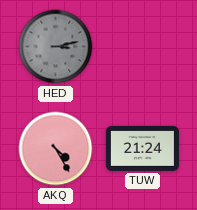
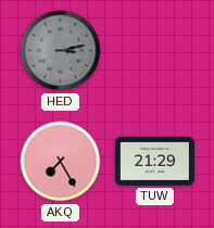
AKQ: 4:25 -> 7:25
TUW: 21:24 -> 21:29
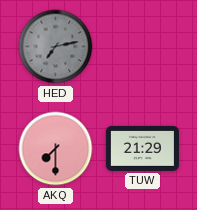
HED: 3:13 -> 7:13
AKQ: 7:25 -> 7:30
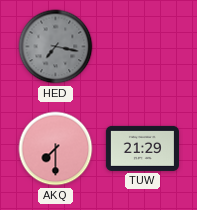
HED: 7:13 -> 7:17
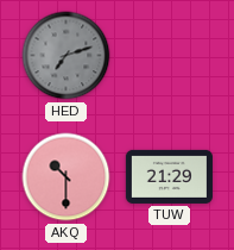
HED: 7:17 -> 7:12
AKQ: 7:30 -> 10:30
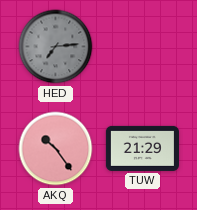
HED: 7:12 -> 7:14
AKQ: 10:30 -> 10:24
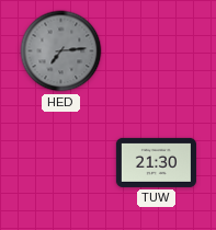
AKQ: 10:24 -> none
TUW: 21:29 -> 21:30
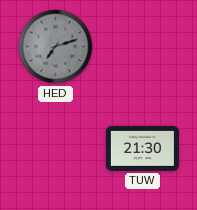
HED: 7:14 -> 7:12
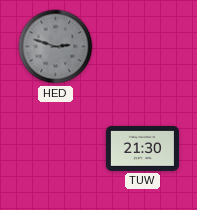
HED: 7:12 -> 2:48
